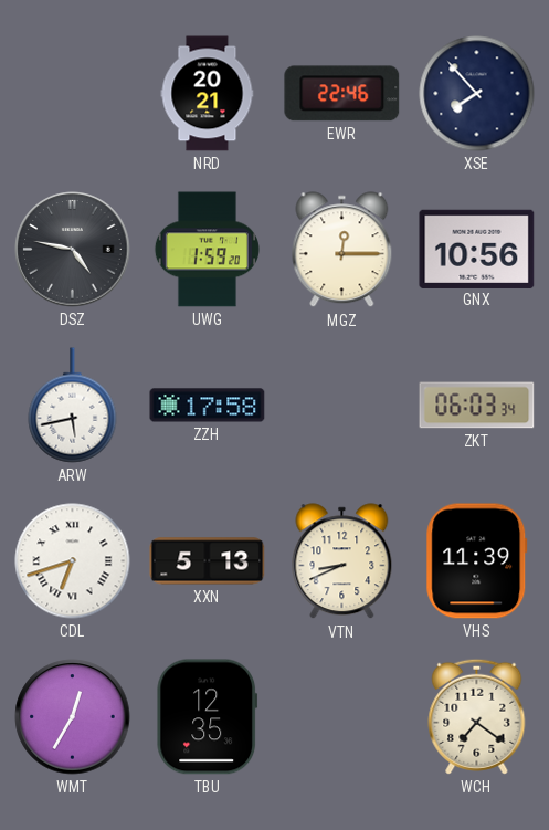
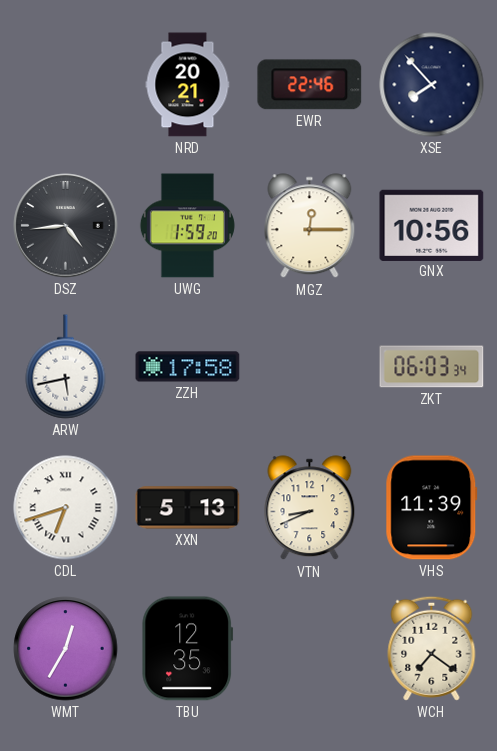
DSZ: 4:47 -> 4:44
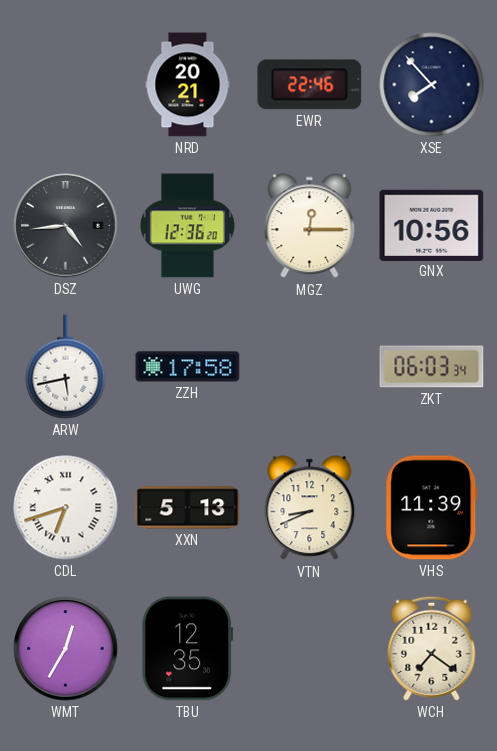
UWG: 1:59 -> 12:36
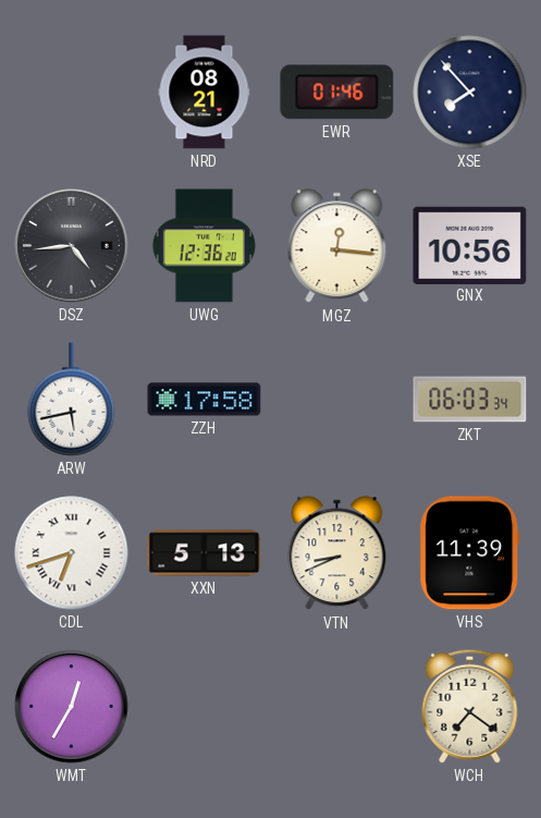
NRD: 20:21 -> 08:21
EWR: 22:46 -> 01:46
MGZ: 12:15 -> 12:16
TBU: 12:35 -> none
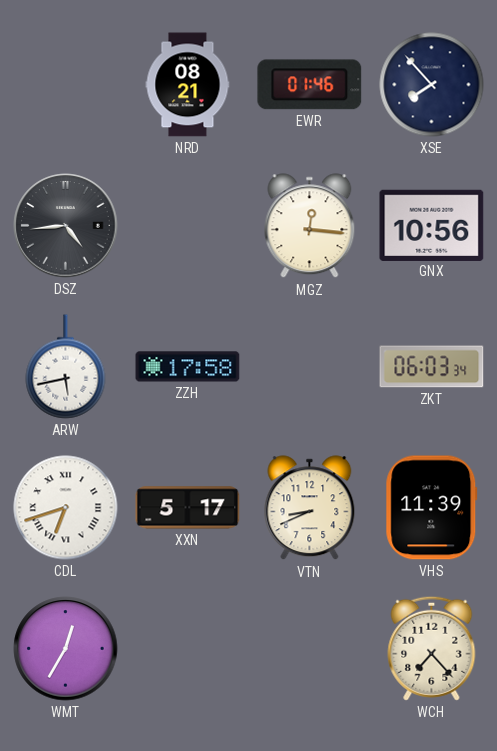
UWG: 12:36 -> none
XXN: 5:13 -> 5:17
WCH: 7:21 -> 7:23
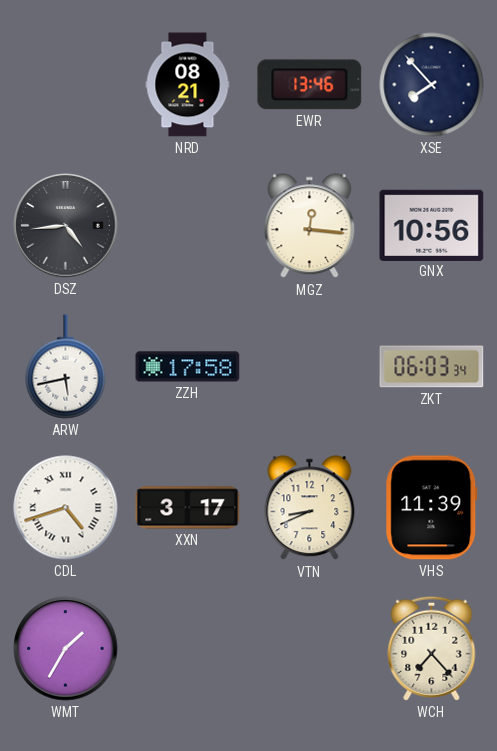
EWR: 01:46 -> 13:46
CDL: 6:42 -> 4:42
XXN: 5:17 -> 3:17
WMT: 12:35 -> 1:35
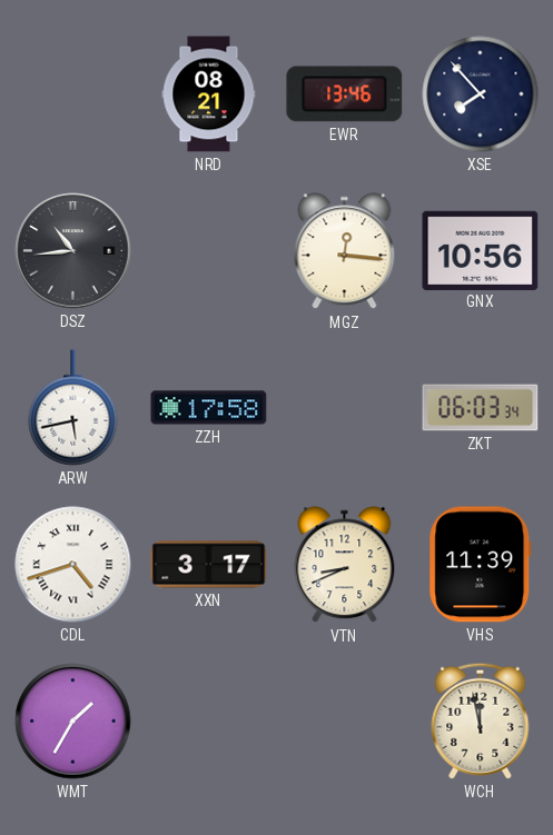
DSZ: 4:44 -> 10:44
WCH: 7:23 -> 11:58
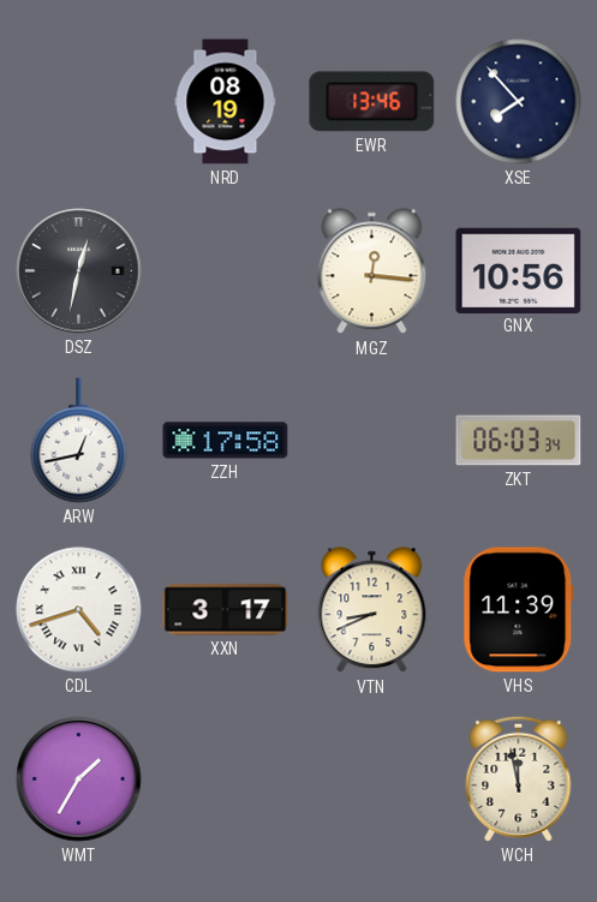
NRD: 08:21 -> 08:19
DSZ: 10:44 -> 12:32
ARW: 5:43 -> 12:43
